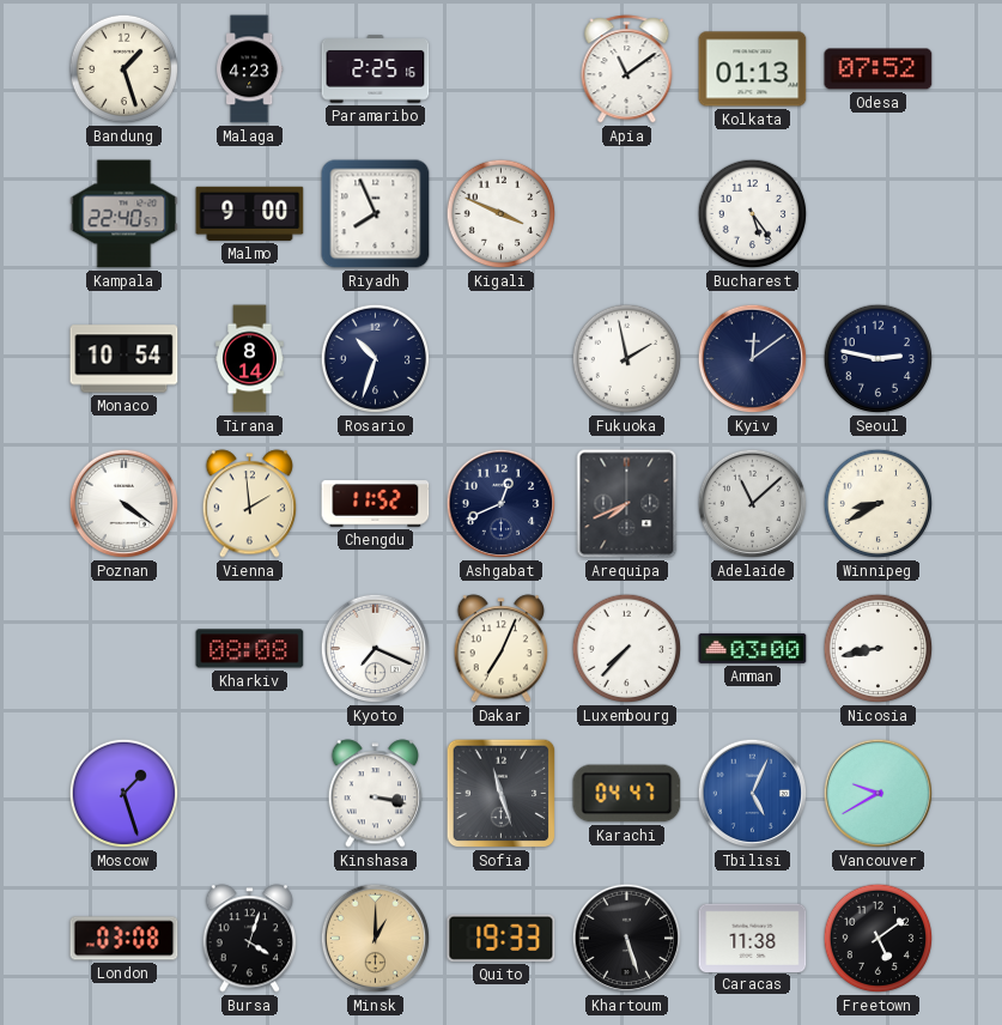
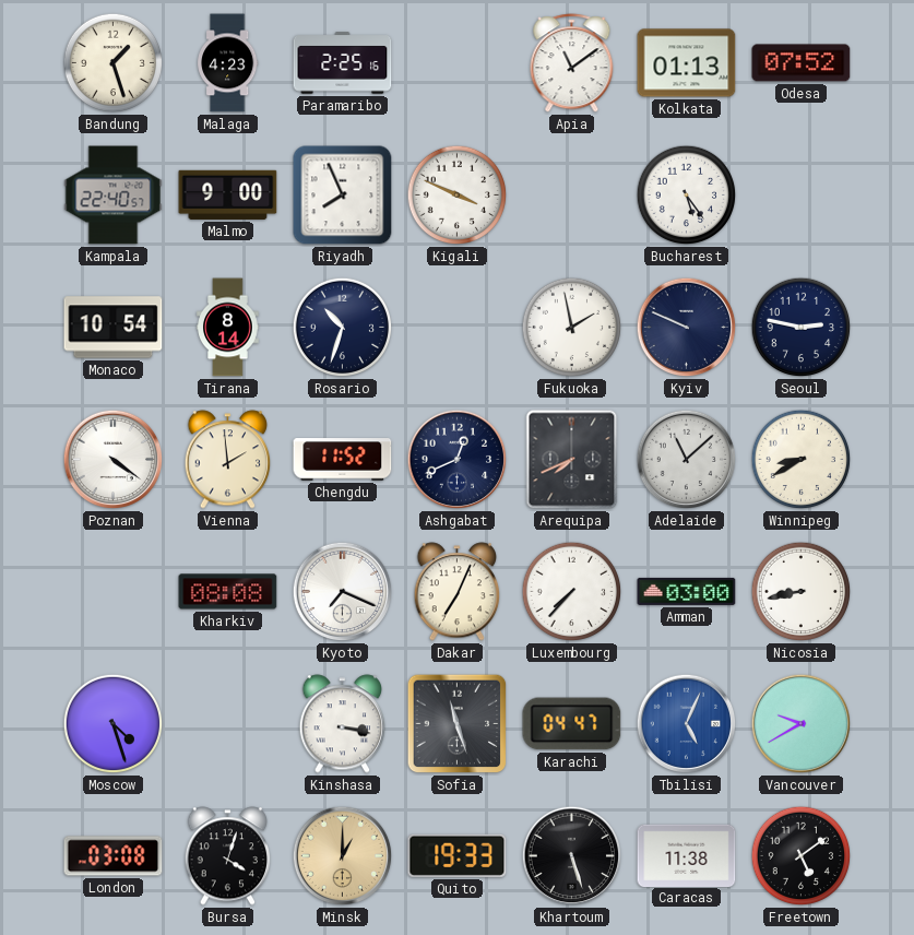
Kyiv: 12:09 -> 9:49
Moscow: 1:27 -> 4:27
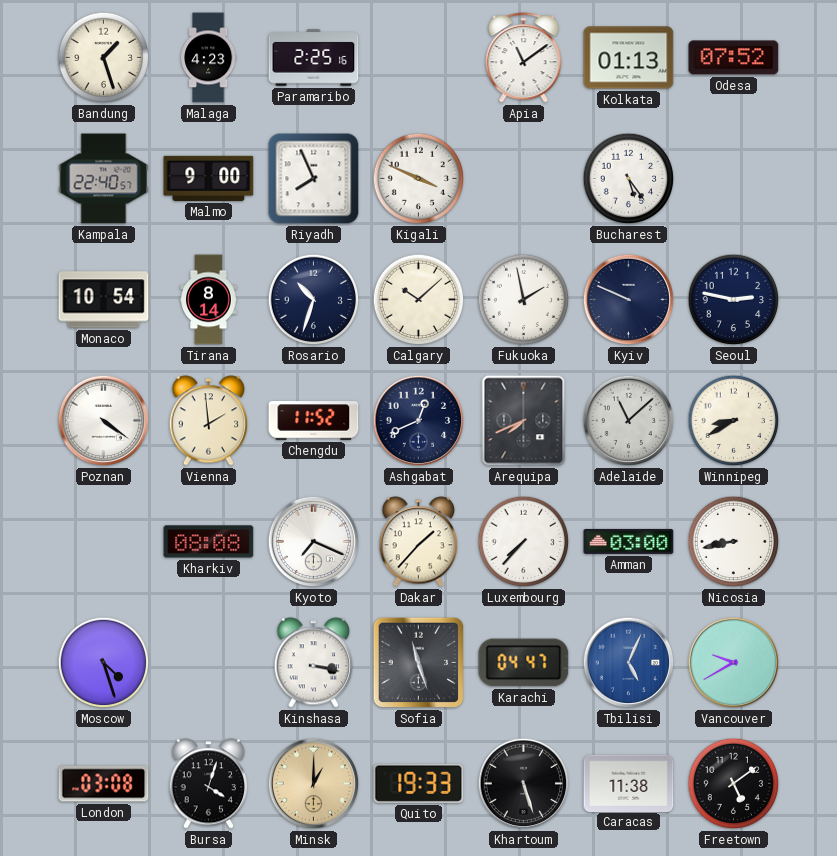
Calgary: none -> 10:08
Dakar: 7:04 -> 1:37
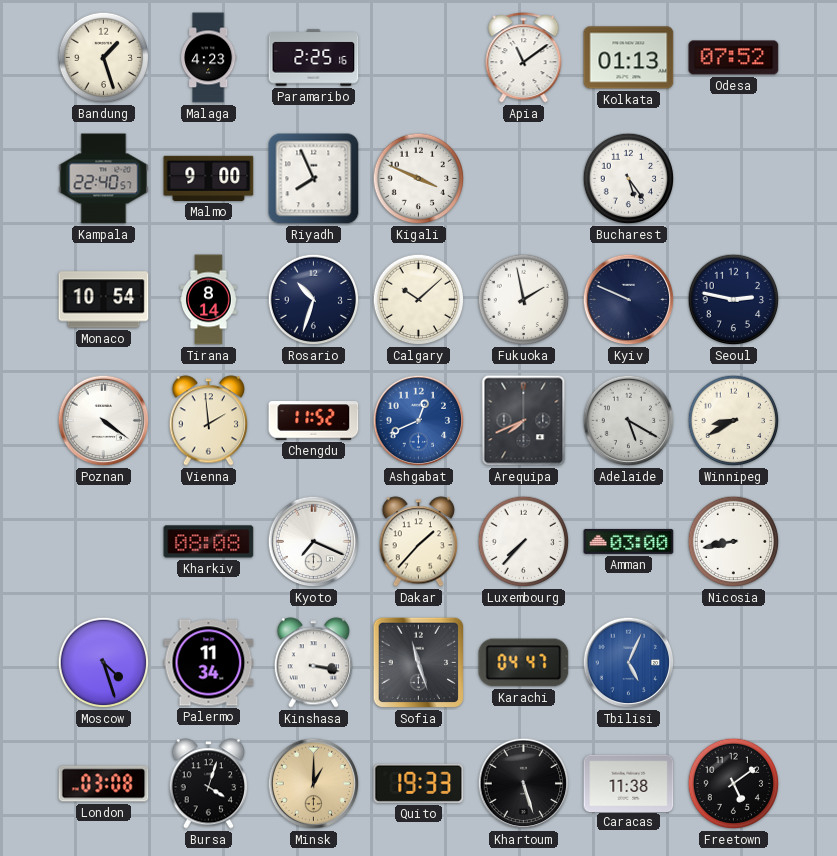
Ashgabat dial: navy -> blue
Adelaide: 11:08 -> 5:20
Palermo: none -> 11:34
Vancouver: 9:40 -> none
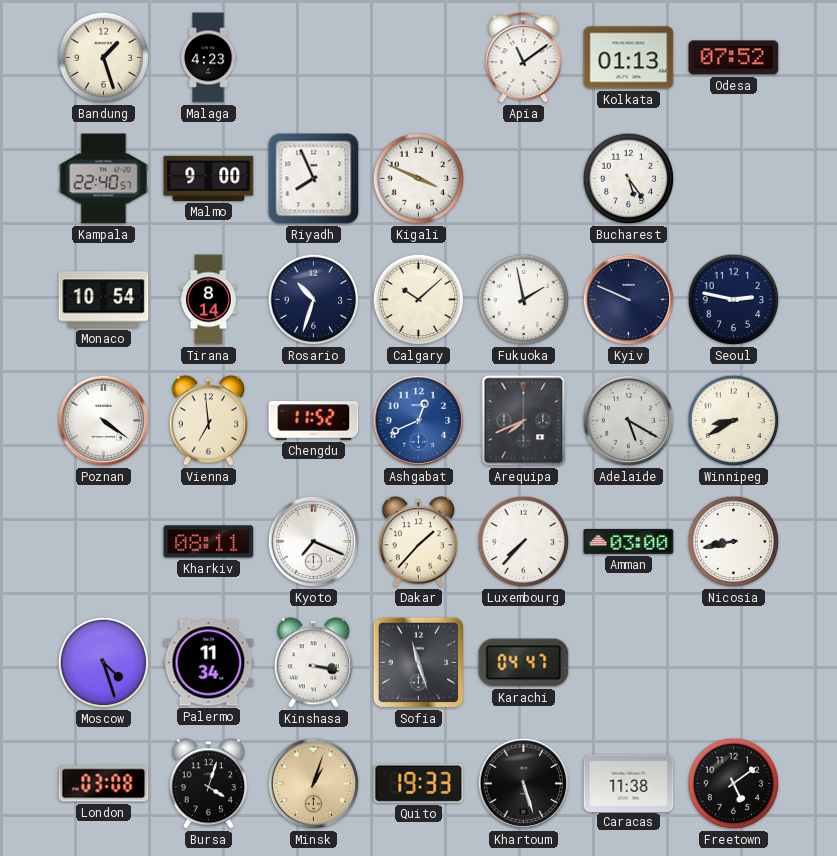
Paramaribo: 2:25 -> none
Vienna: 1:59 -> 6:59
Kharkiv: 08:08 -> 08:11
Tbilisi: 5:04 -> none
Minsk: 1:00 -> 1:03
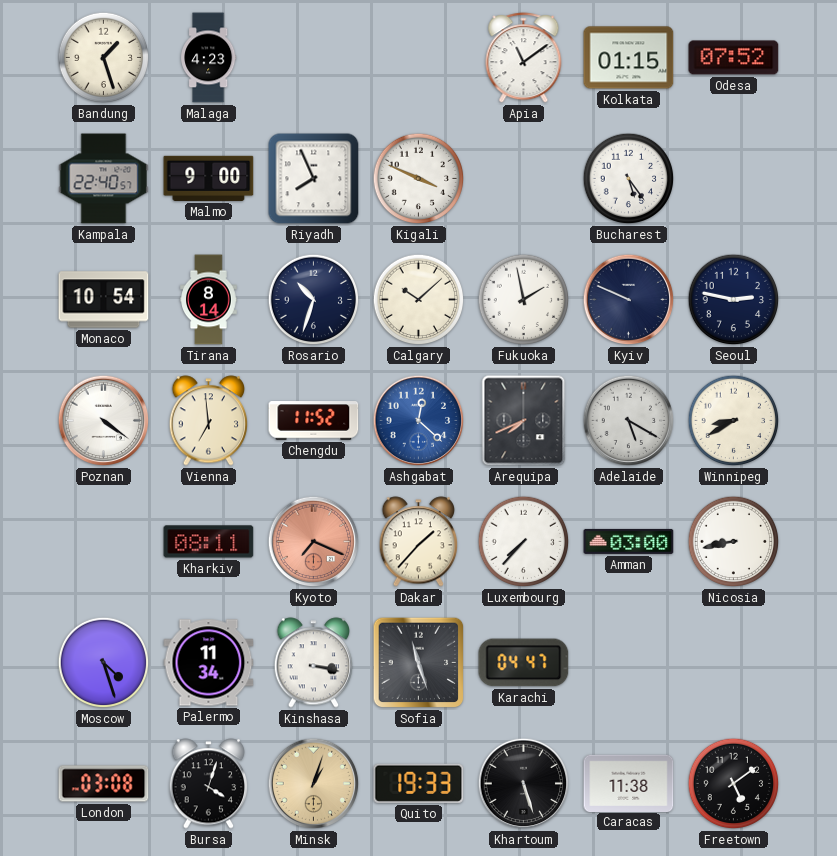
Kolkata: 01:13 -> 01:15
Ashgabat: 12:41 -> 12:22
Kyoto dial: white -> salmon
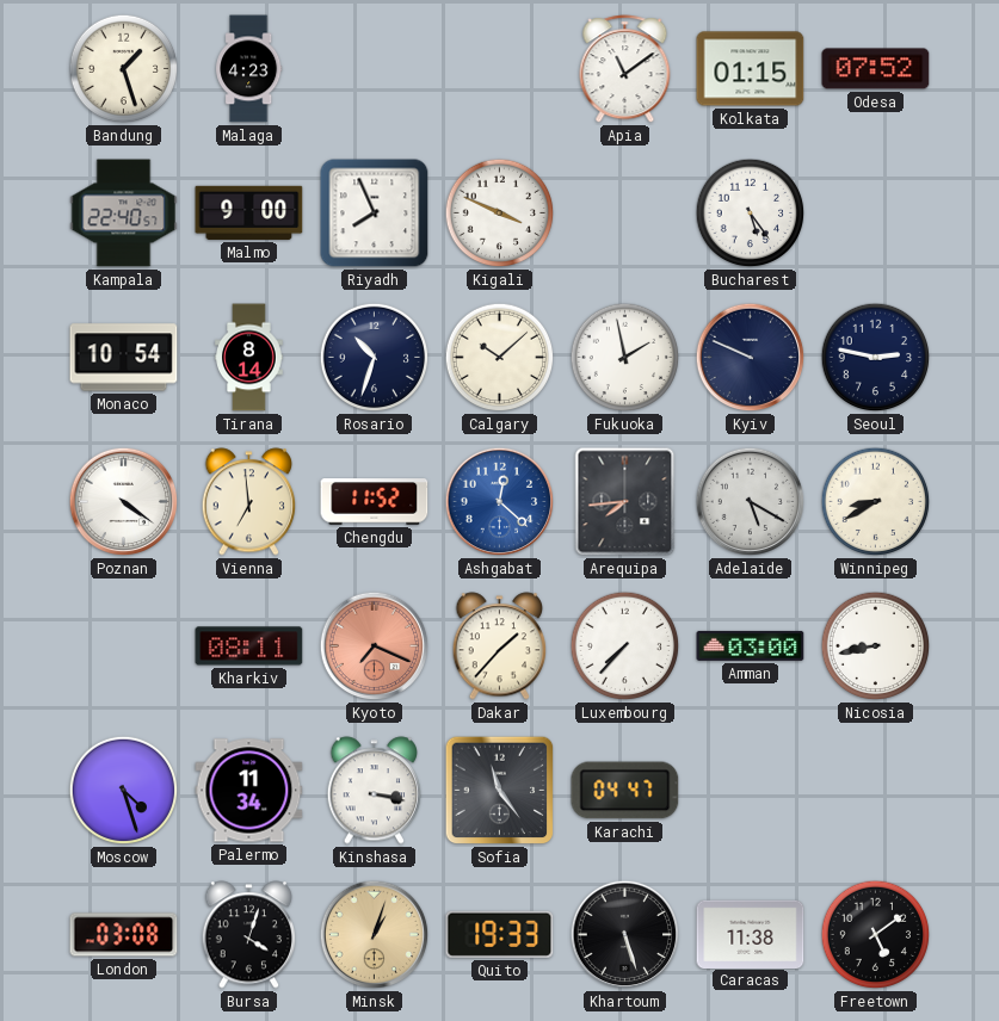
Arequipa: 7:41 -> 7:44
Sofia: 11:27 -> 11:24
